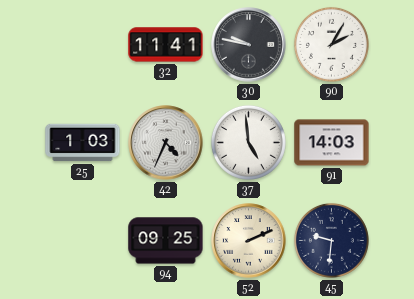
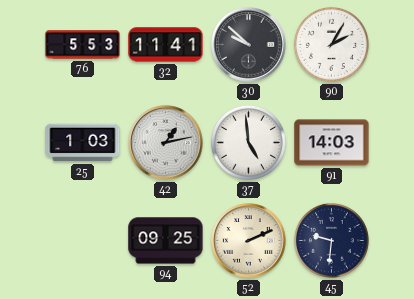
76: none -> 5:53
30: 9:47 -> 9:52
42: 4:34 -> 1:13
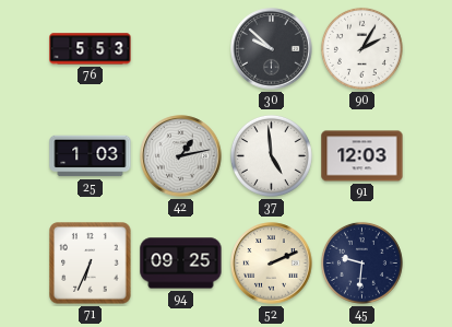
32: 11:41 -> none
91: 14:03 -> 12:03
71: none -> 6:34
